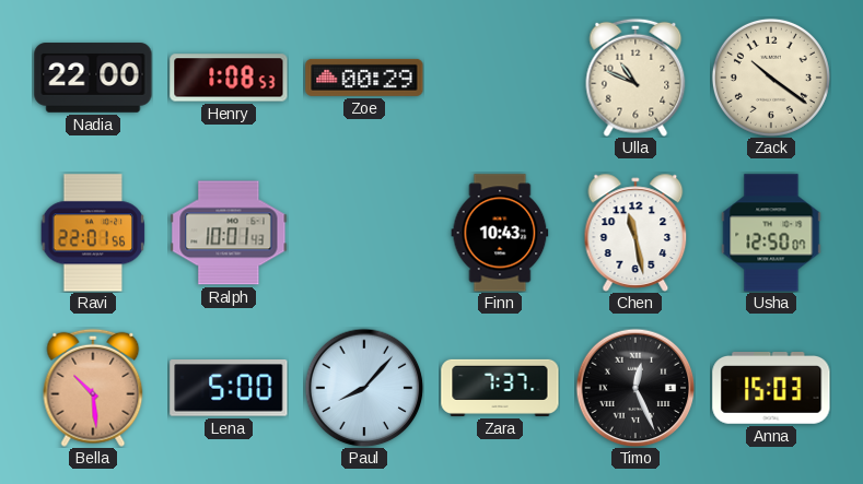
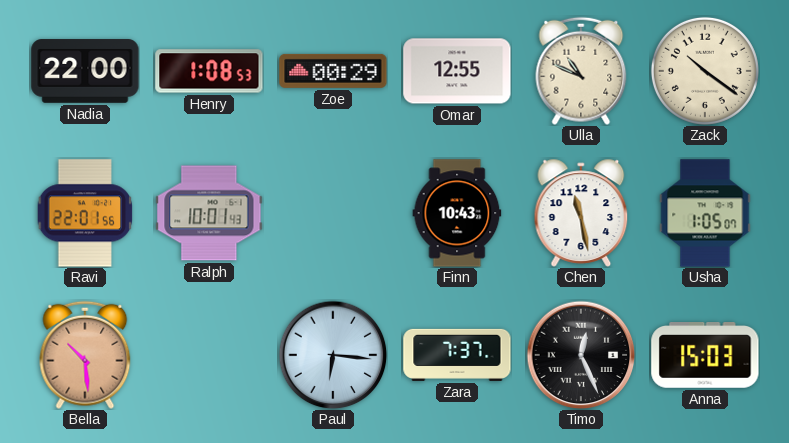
Omar: none -> 12:55
Usha: 12:50 -> 1:05
Lena: 5:00 -> none
Paul: 8:07 -> 6:16
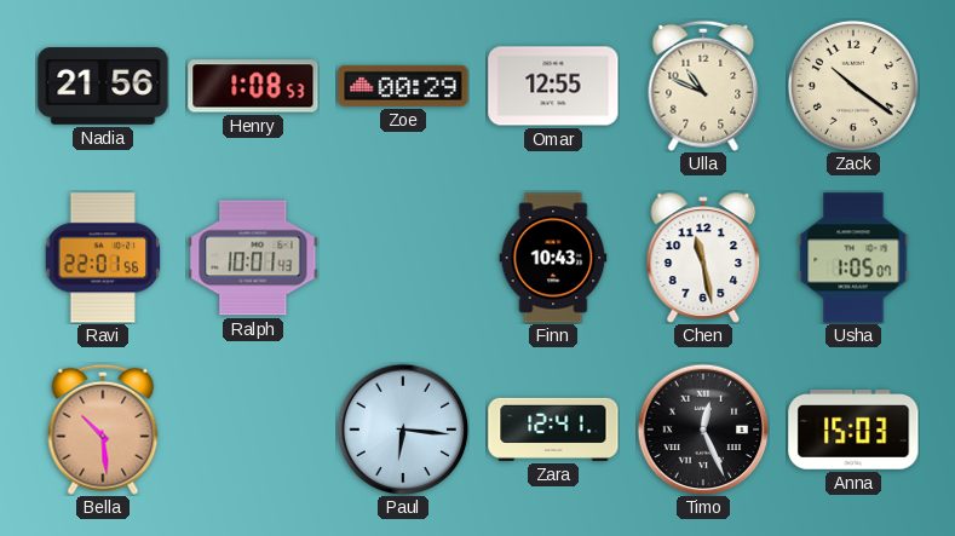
Nadia: 22:00 -> 21:56
Zara: 7:37 -> 12:41
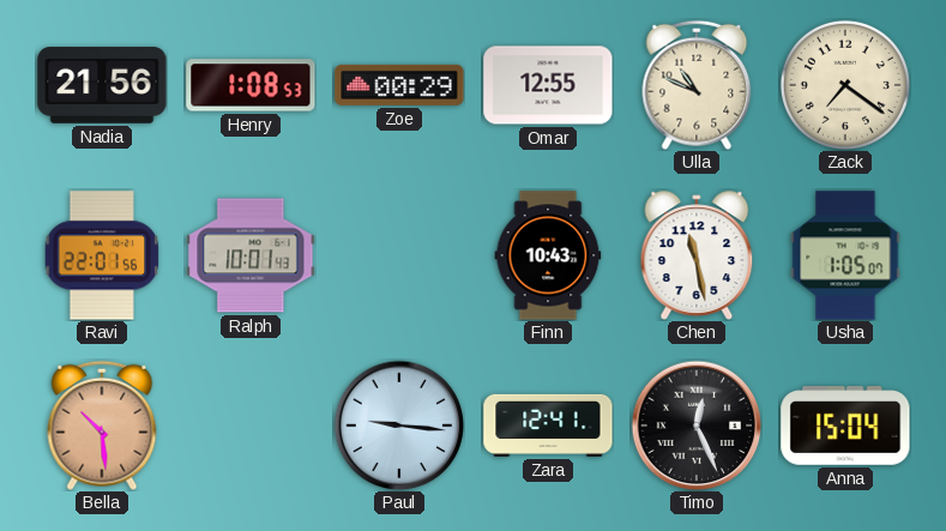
Zack: 10:21 -> 7:21
Paul: 6:16 -> 9:16
Anna: 15:03 -> 15:04
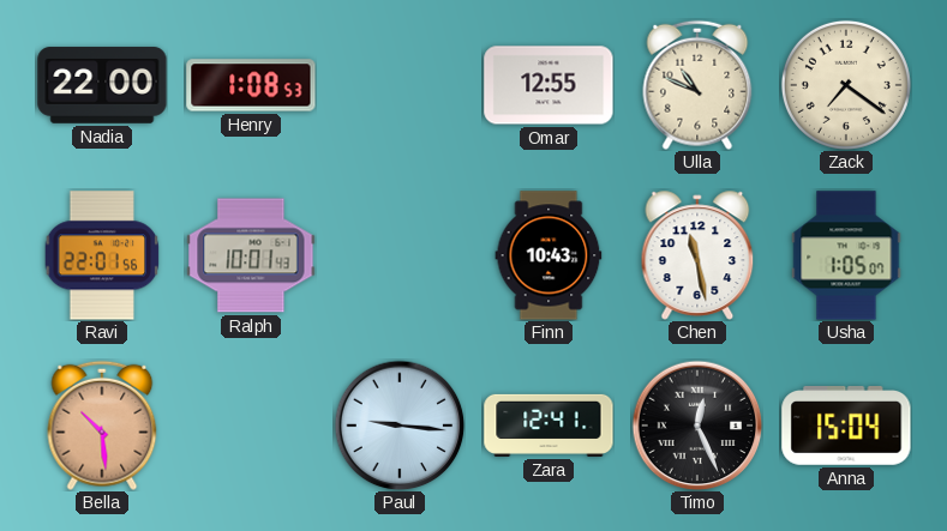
Nadia: 21:56 -> 22:00
Zoe: 00:29 -> none
